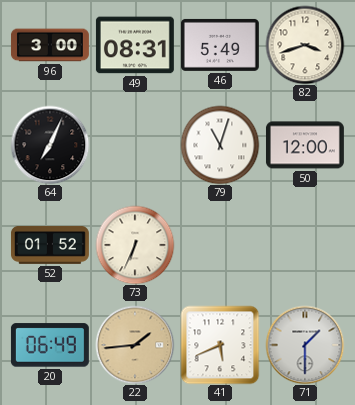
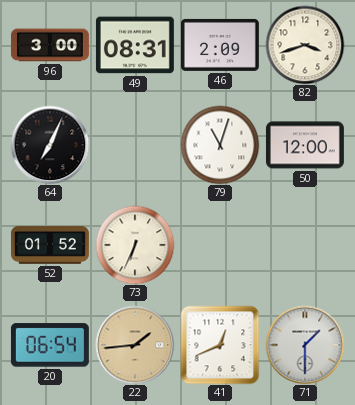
46: 5:49 -> 2:09
20: 06:49 -> 06:54
41: 5:41 -> 12:41
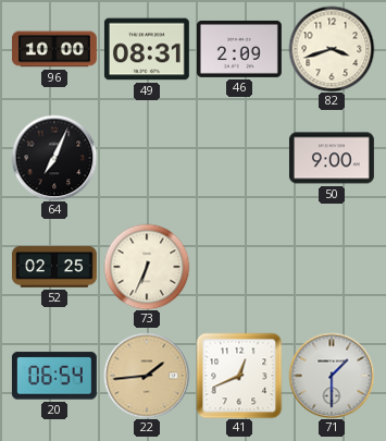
96: 3:00 -> 10:00
79: 11:03 -> none
50: 12:00 -> 9:00
52: 01:52 -> 02:25
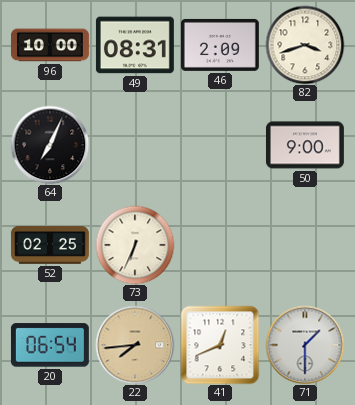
22: 1:44 -> 7:44
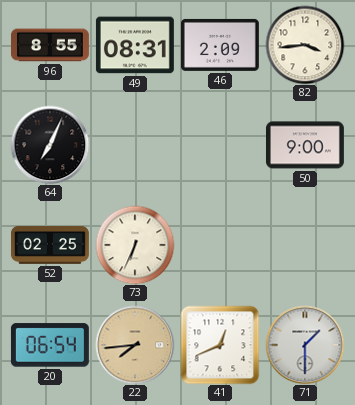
96: 10:00 -> 8:55
82: 3:42 -> 3:44
